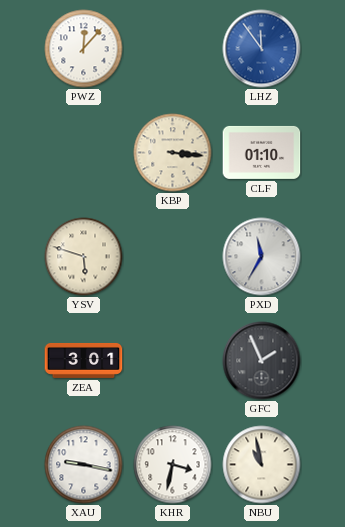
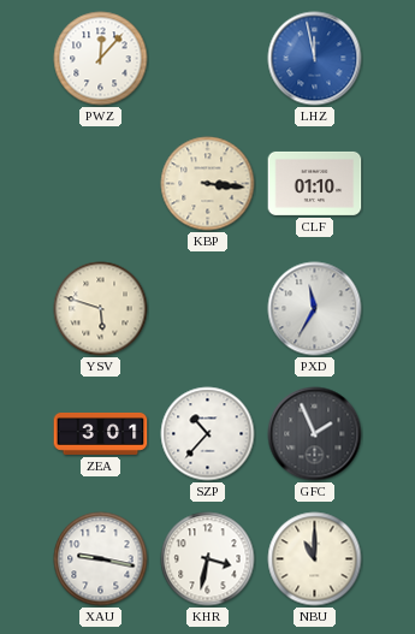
LHZ: 11:54 -> 11:58
SZP: none -> 10:37
NBU: 10:58 -> 11:00
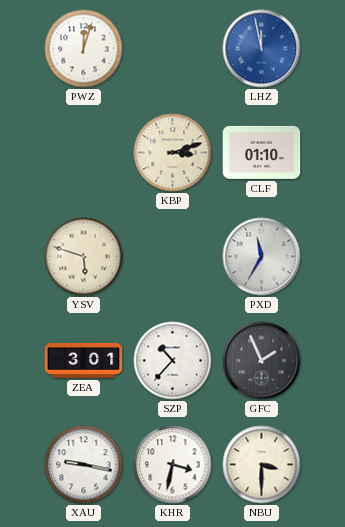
PWZ: 12:07 -> 12:03
KBP: 3:16 -> 3:12
NBU: 11:00 -> 3:30
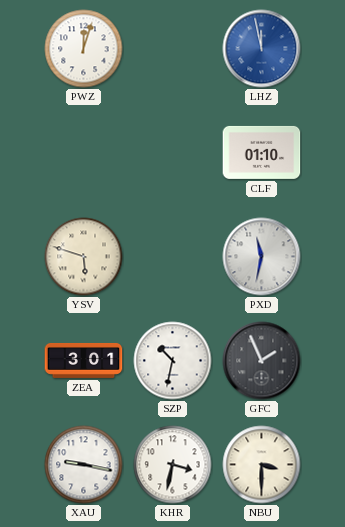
KBP: 3:12 -> none
PXD: 11:35 -> 11:32
SZP: 10:37 -> 10:32
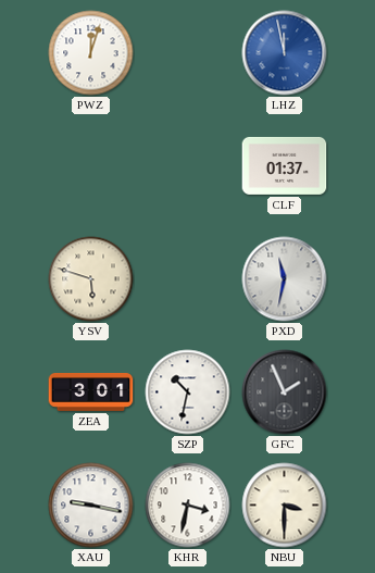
CLF: 01:10 -> 01:37
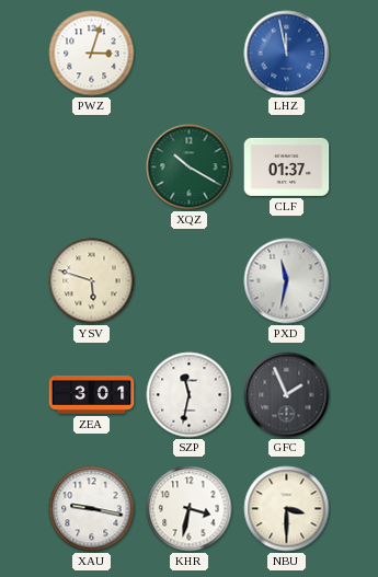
PWZ: 12:03 -> 3:03
XQZ: none -> 10:20
SZP: 10:32 -> 11:32
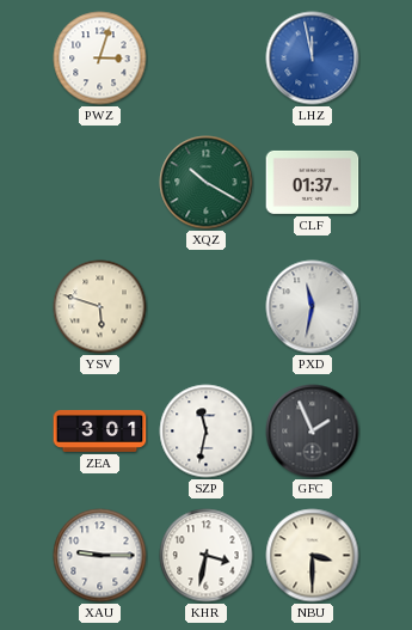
XAU: 9:17 -> 9:15
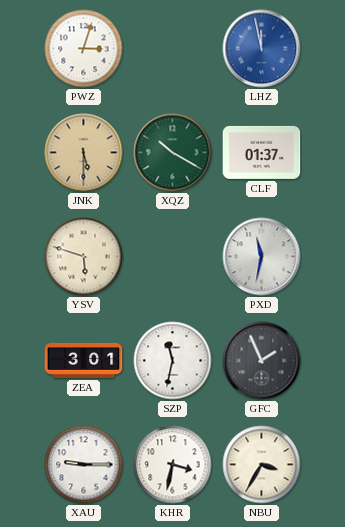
JNK: none -> 5:30
NBU: 3:30 -> 3:35
